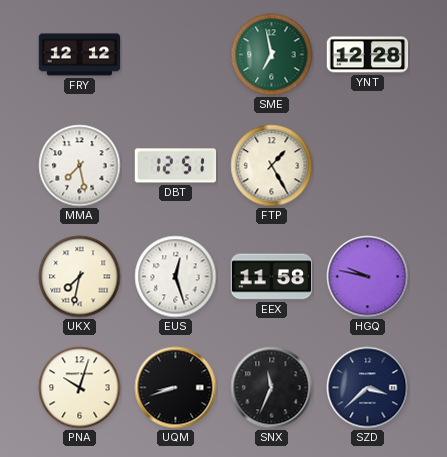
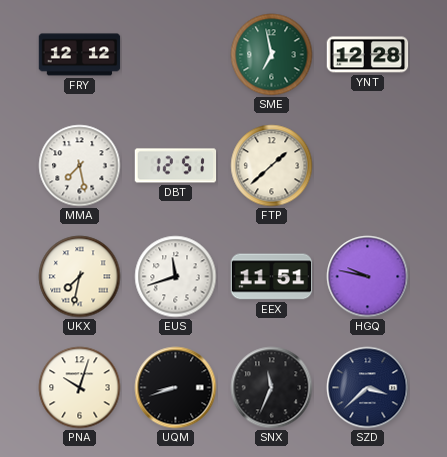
FTP: 1:25 -> 1:38
EUS: 12:27 -> 11:42
EEX: 11:58 -> 11:51
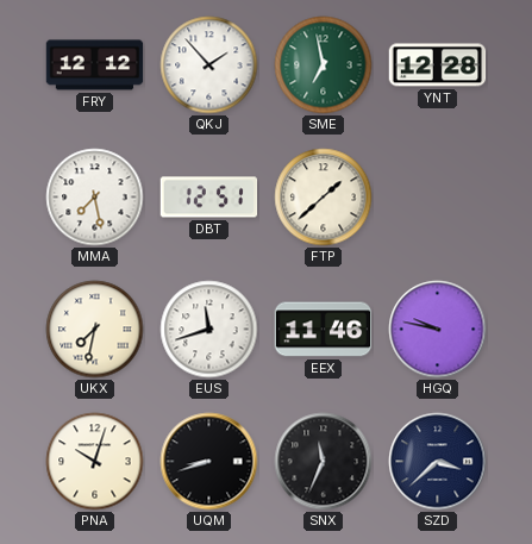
QKJ: none -> 1:53
EEX: 11:51 -> 11:46
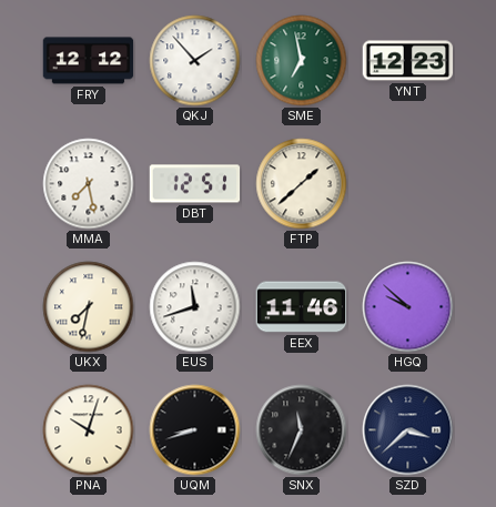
YNT: 12:28 -> 12:23
HGQ: 9:47 -> 9:52
